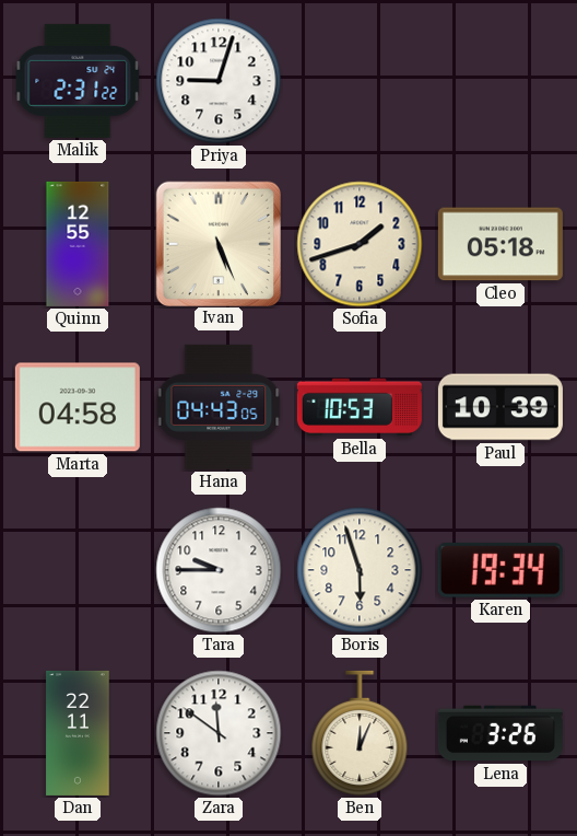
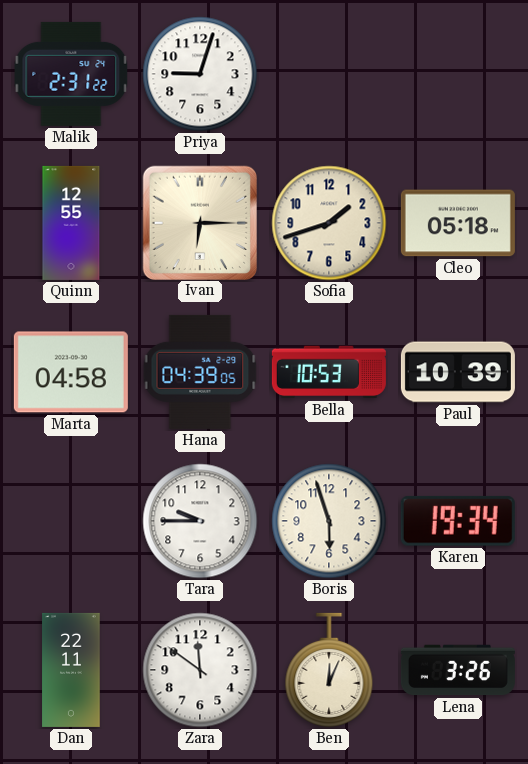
Ivan: 5:26 -> 6:15
Hana: 04:43 -> 04:39
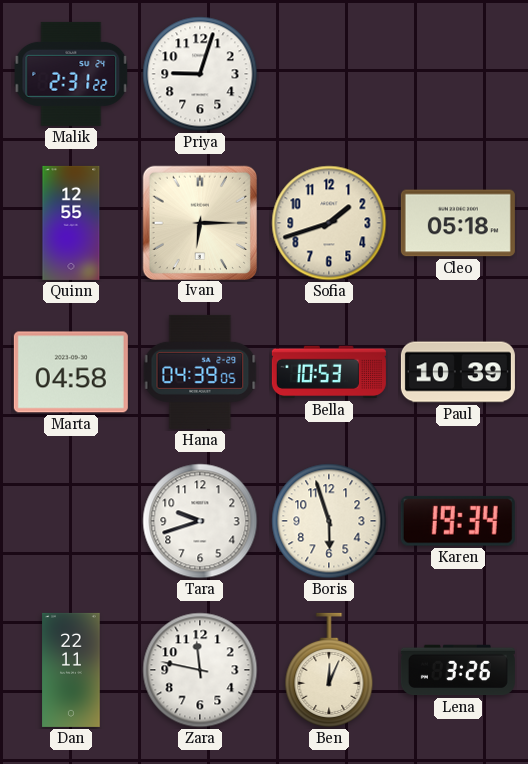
Tara: 9:45 -> 9:42
Zara: 11:51 -> 11:47
